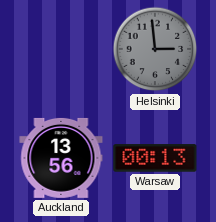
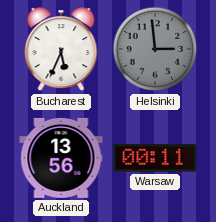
Bucharest: none -> 5:34
Warsaw: 00:13 -> 00:11
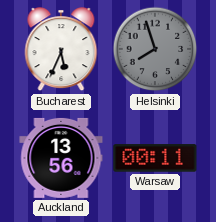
Helsinki: 2:59 -> 7:57
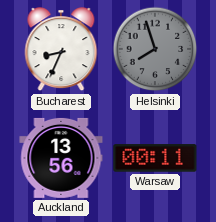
Bucharest: 5:34 -> 8:34
